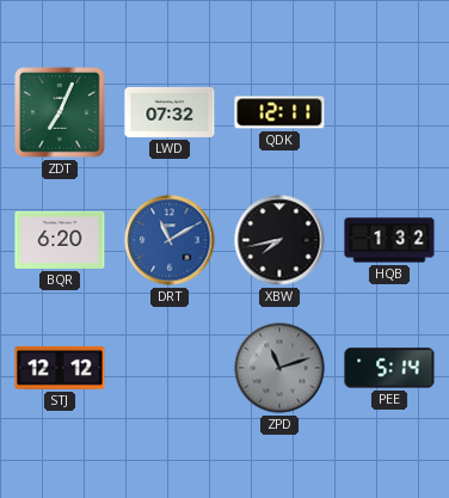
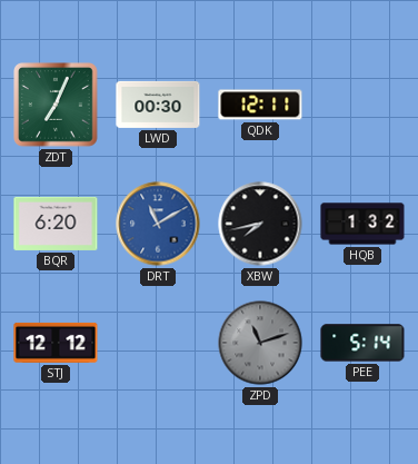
LWD: 07:32 -> 00:30
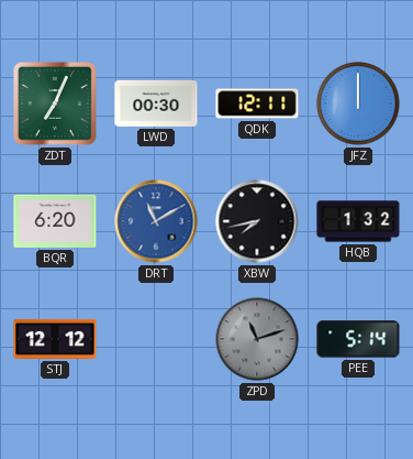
JFZ: none -> 12:00
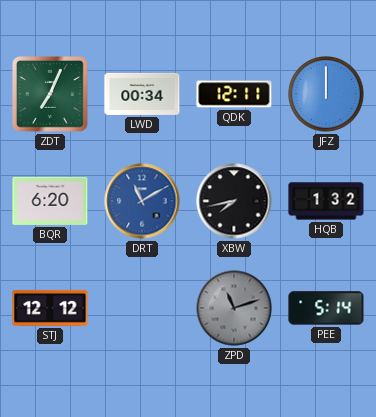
LWD: 00:30 -> 00:34
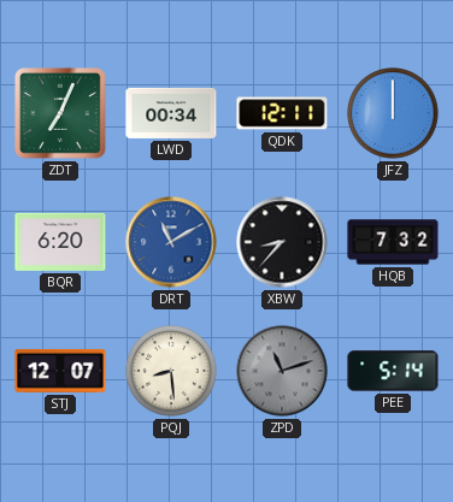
XBW: 7:43 -> 8:37
HQB: 1:32 -> 7:32
STJ: 12:12 -> 12:07
PQJ: none -> 8:29
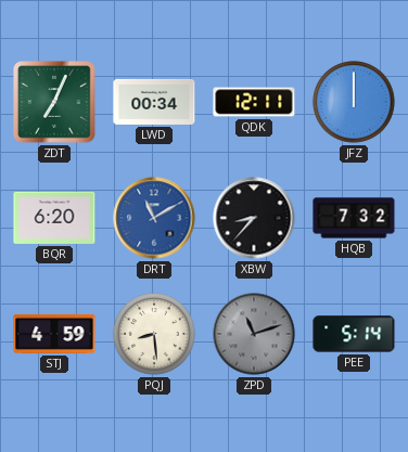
STJ: 12:07 -> 4:59
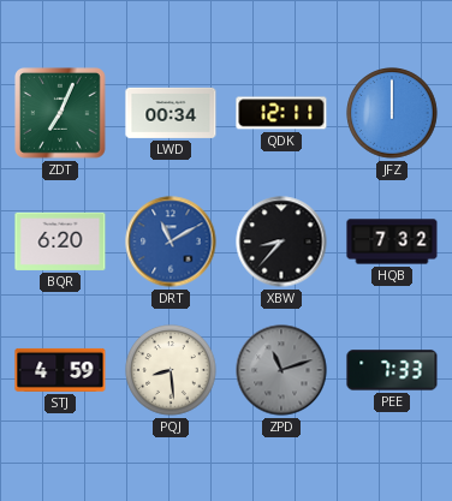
PEE: 5:14 -> 7:33
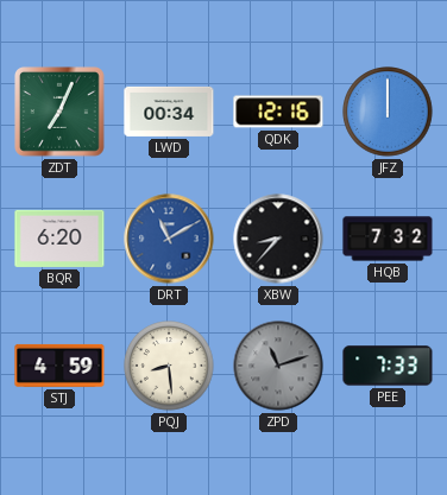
QDK: 12:11 -> 12:16
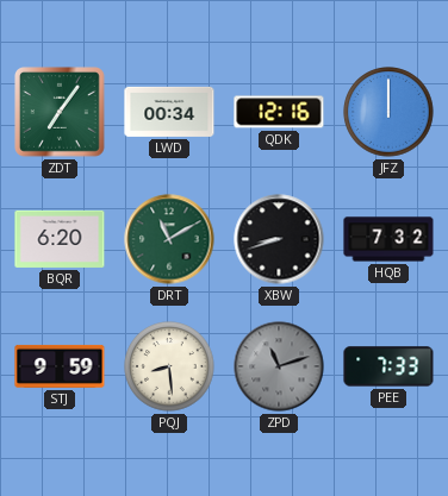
ZDT: 7:04 -> 7:06
DRT dial: blue -> green
XBW: 8:37 -> 8:42
STJ: 4:59 -> 9:59
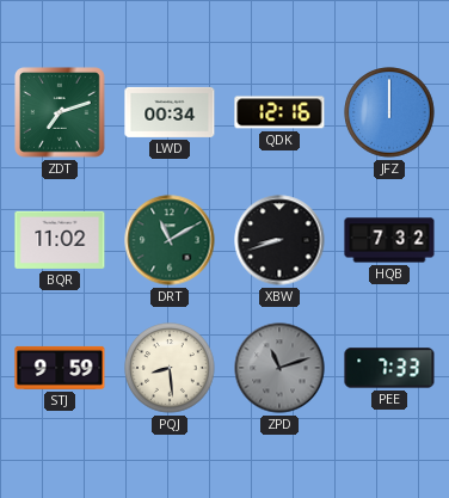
ZDT: 7:06 -> 7:12
BQR: 6:20 -> 11:02
